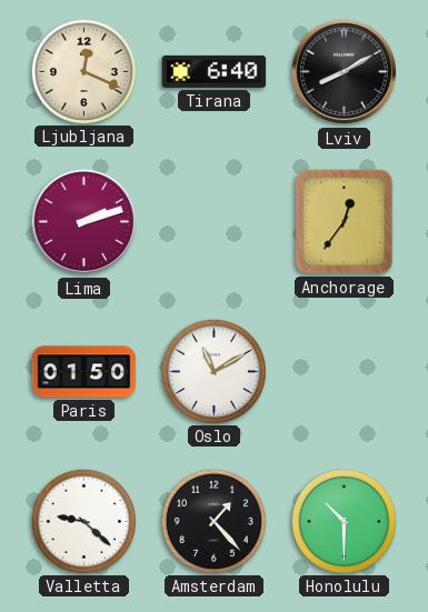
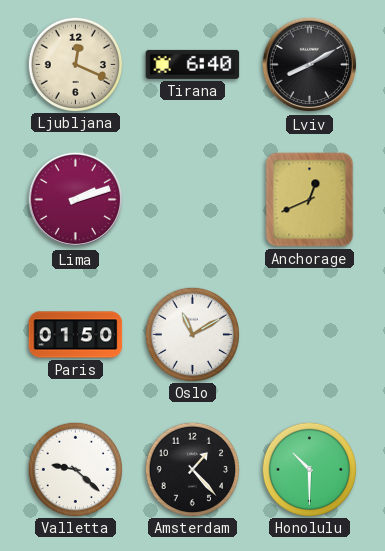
Anchorage: 12:36 -> 12:41
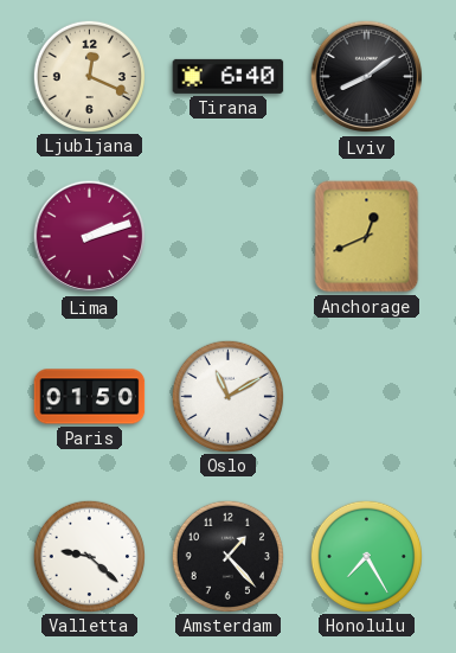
Lviv: 8:10 -> 8:09
Honolulu: 10:30 -> 7:25
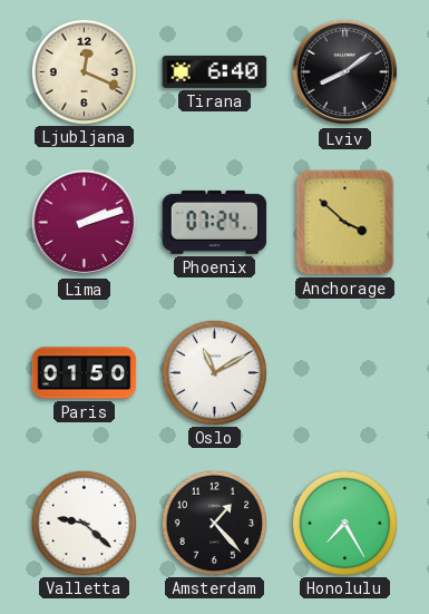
Phoenix: none -> 07:24
Anchorage: 12:41 -> 3:52
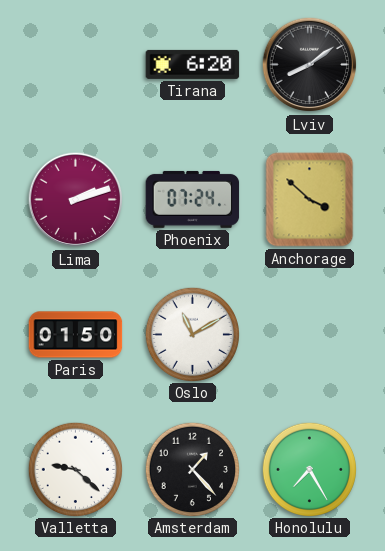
Ljubljana: 12:19 -> none
Tirana: 6:40 -> 6:20
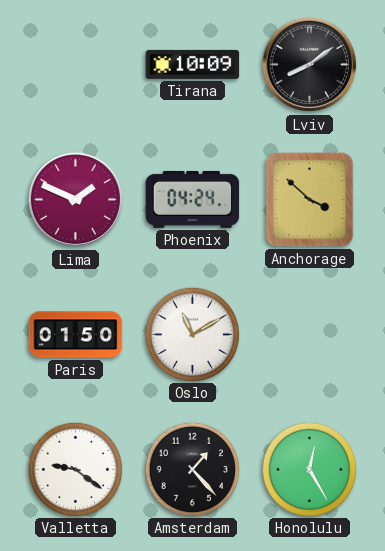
Tirana: 6:20 -> 10:09
Lima: 2:12 -> 1:49
Phoenix: 07:24 -> 04:24
Valletta: 9:22 -> 9:21
Honolulu: 7:25 -> 12:25
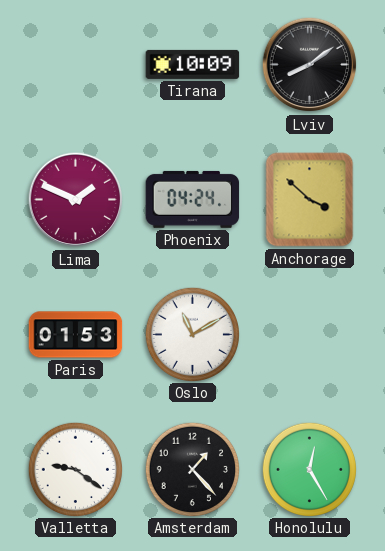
Paris: 01:50 -> 01:53
